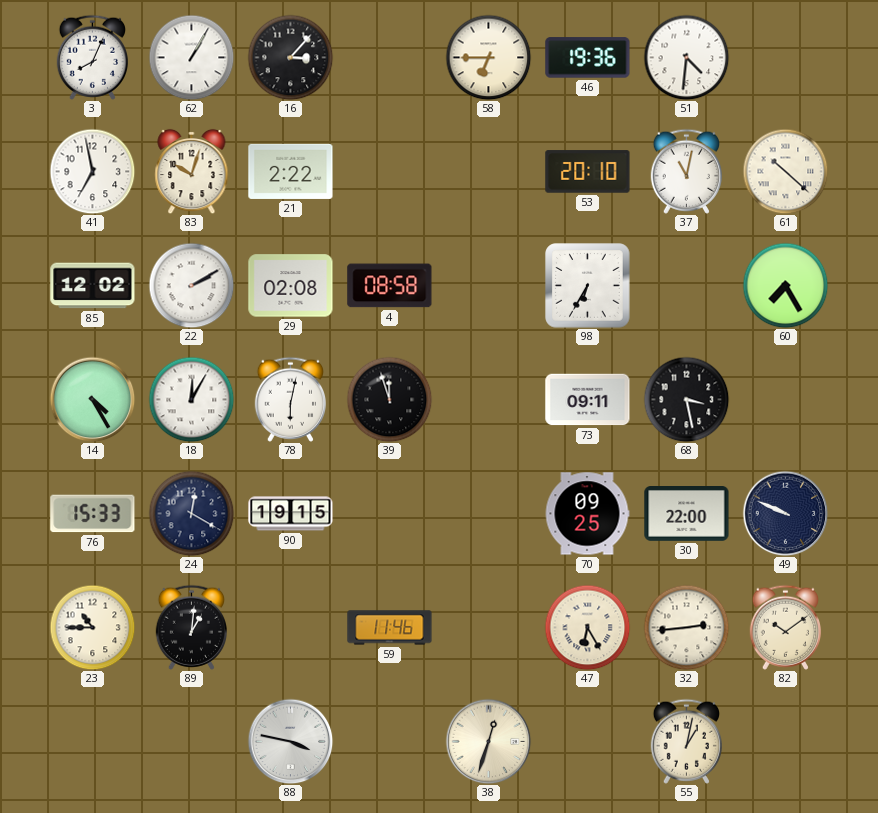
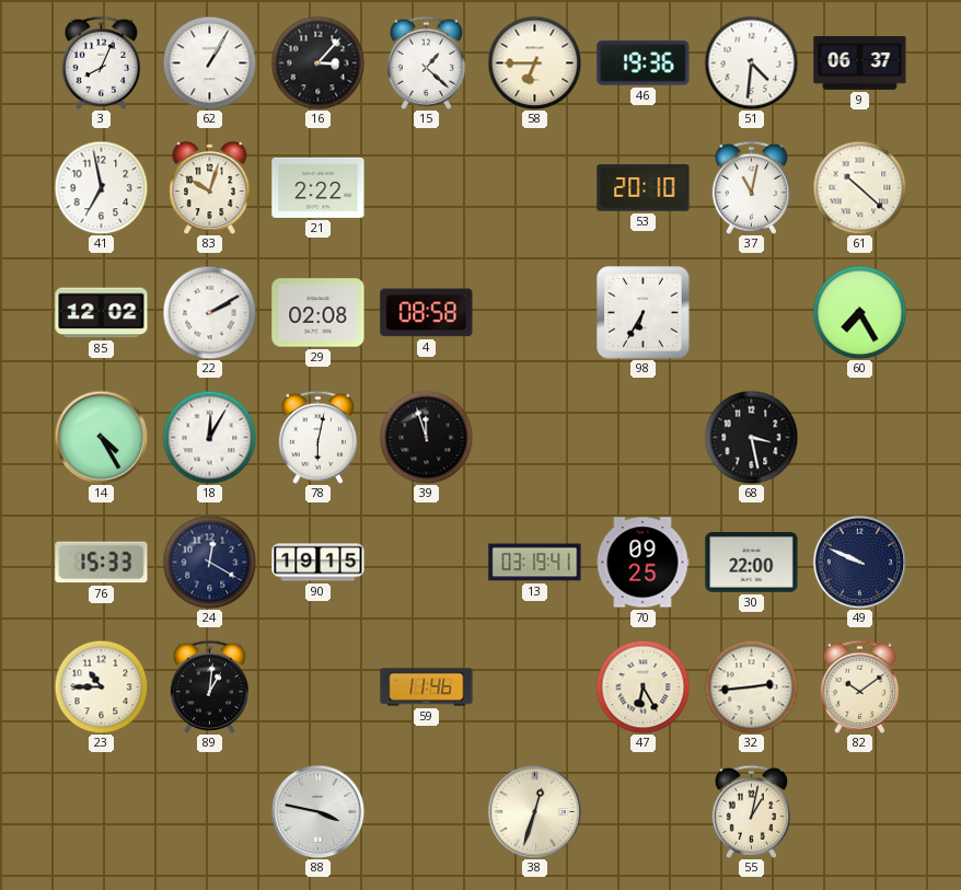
15: none -> 1:22
9: none -> 06:37
73: 09:11 -> none
13: none -> 03:19
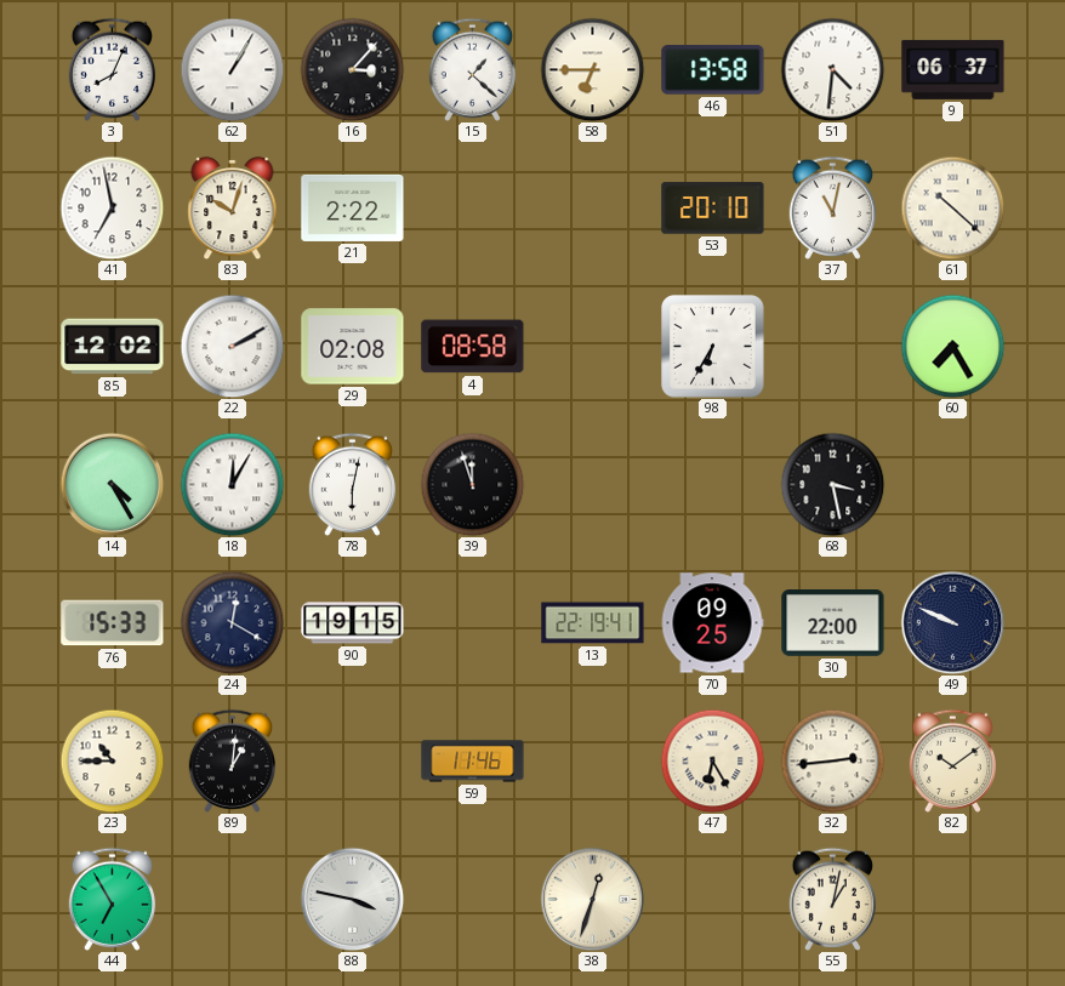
46: 19:36 -> 13:58
13: 03:19 -> 22:19
44: none -> 6:55
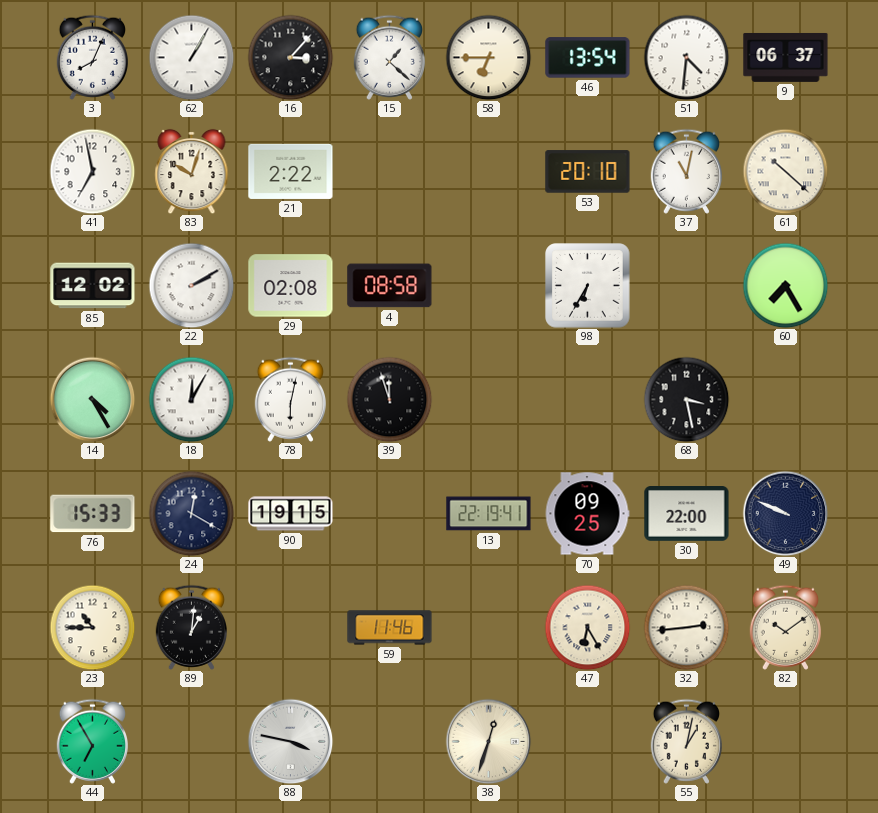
46: 13:58 -> 13:54
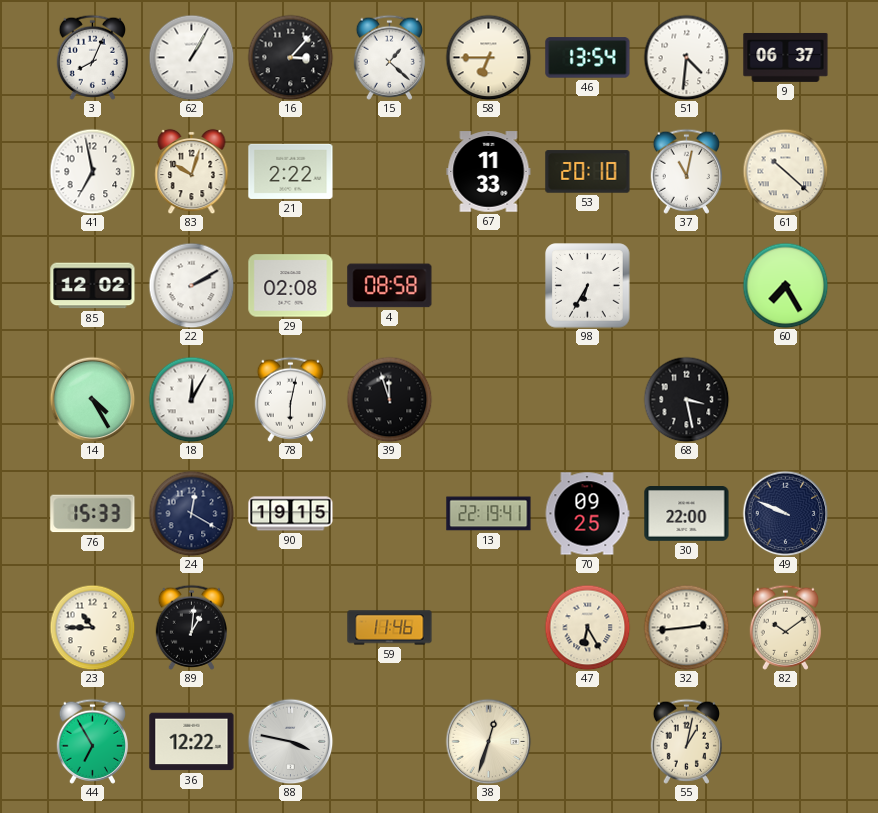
67: none -> 11:33
36: none -> 12:22
